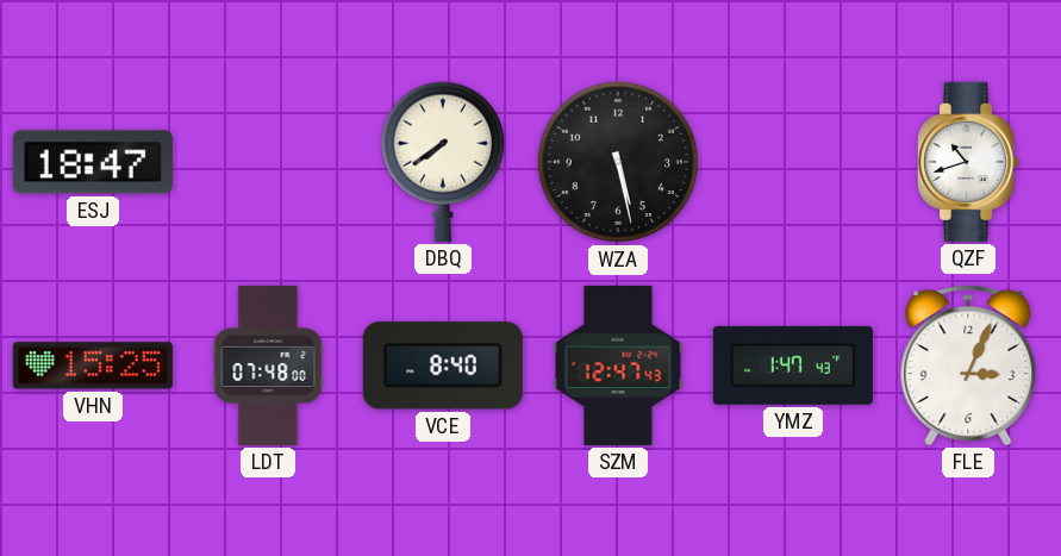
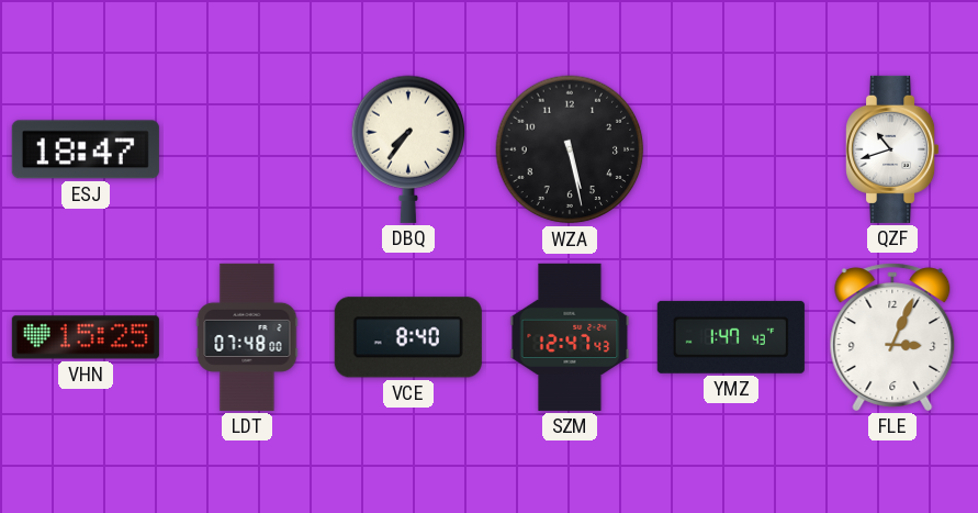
DBQ: 7:39 -> 7:36
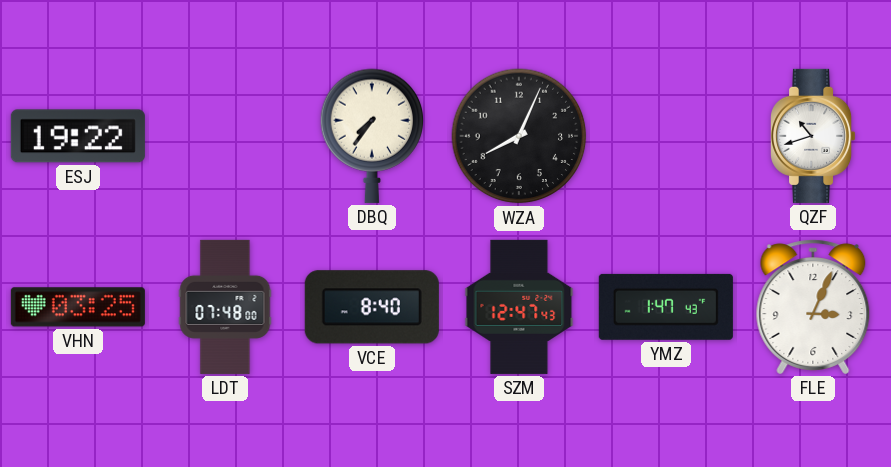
ESJ: 18:47 -> 19:22
WZA: 5:28 -> 8:04
VHN: 15:25 -> 03:25
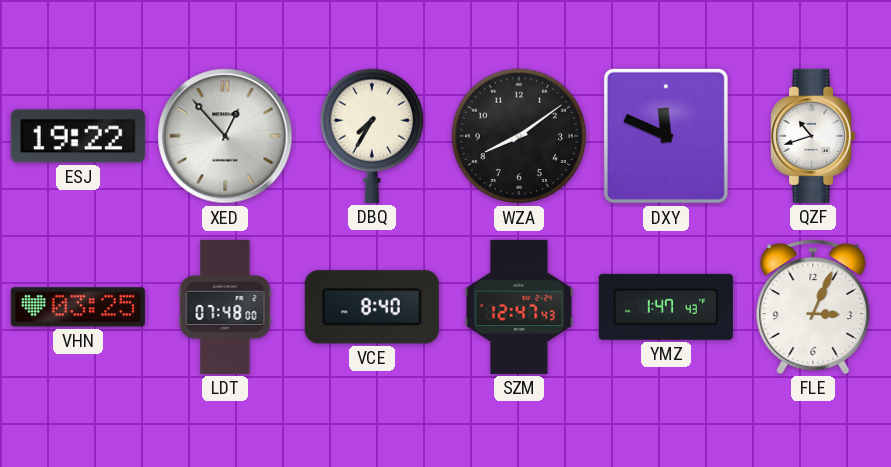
XED: none -> 12:53
DBQ: 7:36 -> 7:35
WZA: 8:04 -> 8:09
DXY: none -> 11:49
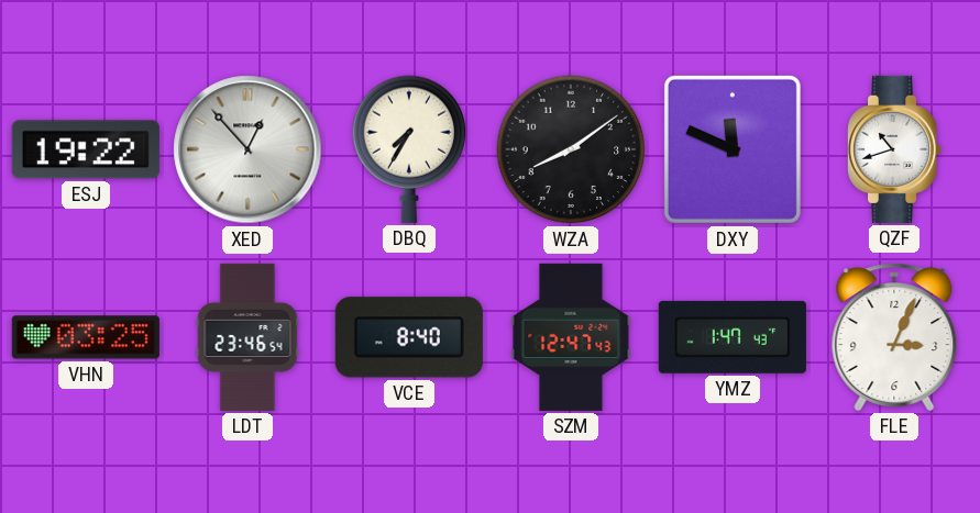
LDT: 07:48 -> 23:46
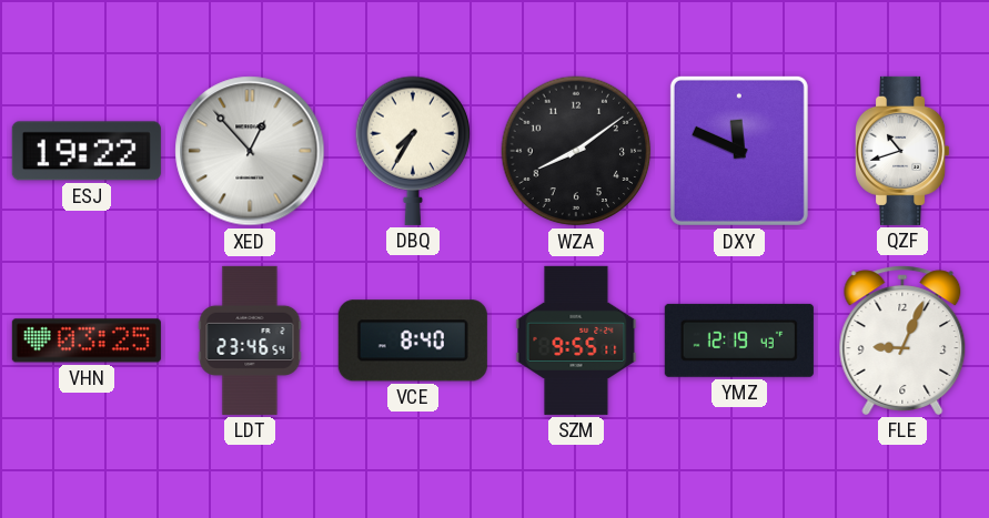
SZM: 12:47 -> 9:55
YMZ: 1:47 -> 12:19
FLE: 3:04 -> 9:04
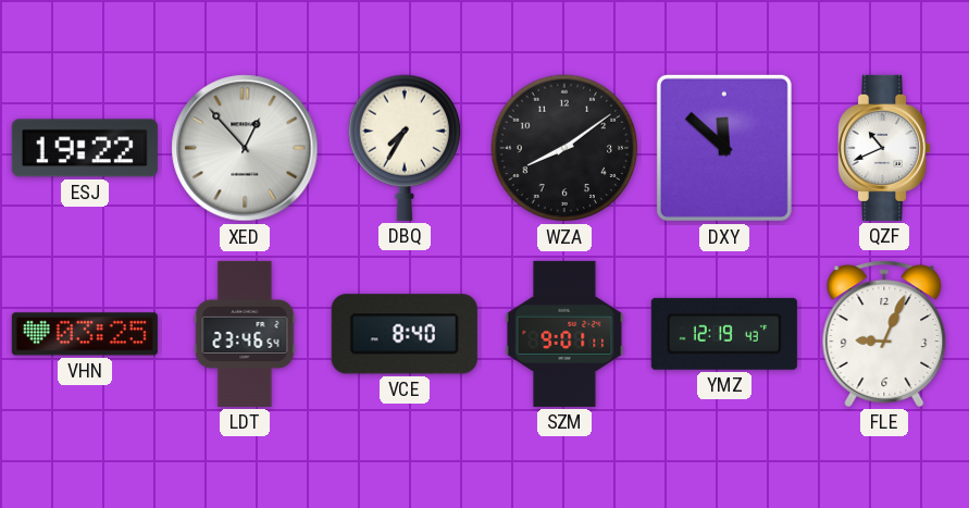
DXY: 11:49 -> 11:52
QZF: 10:42 -> 10:41
SZM: 9:55 -> 9:01
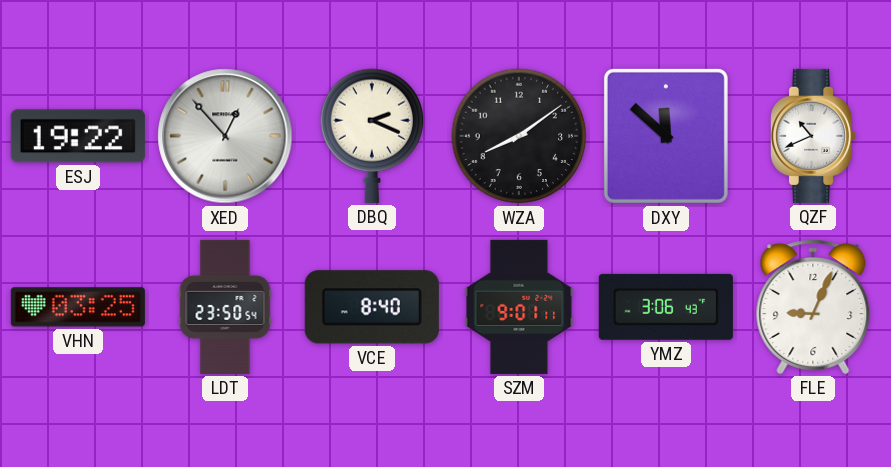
DBQ: 7:35 -> 2:19
LDT: 23:46 -> 23:50
YMZ: 12:19 -> 3:06
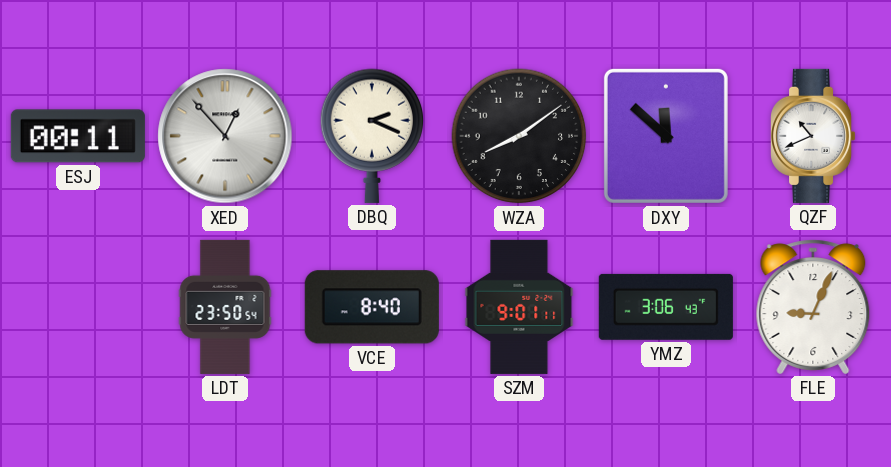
ESJ: 19:22 -> 00:11
VHN: 03:25 -> none
